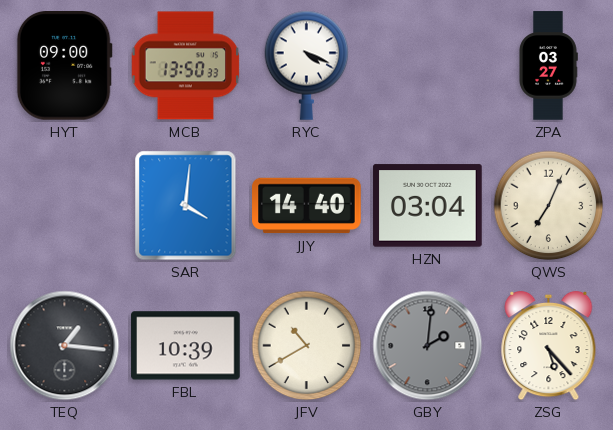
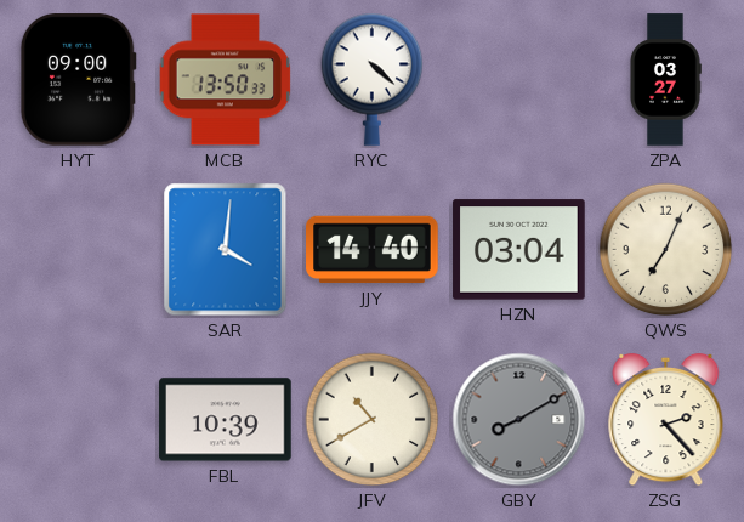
RYC: 4:19 -> 4:22
TEQ: 1:16 -> none
GBY: 2:01 -> 8:10
ZSG: 5:23 -> 2:23
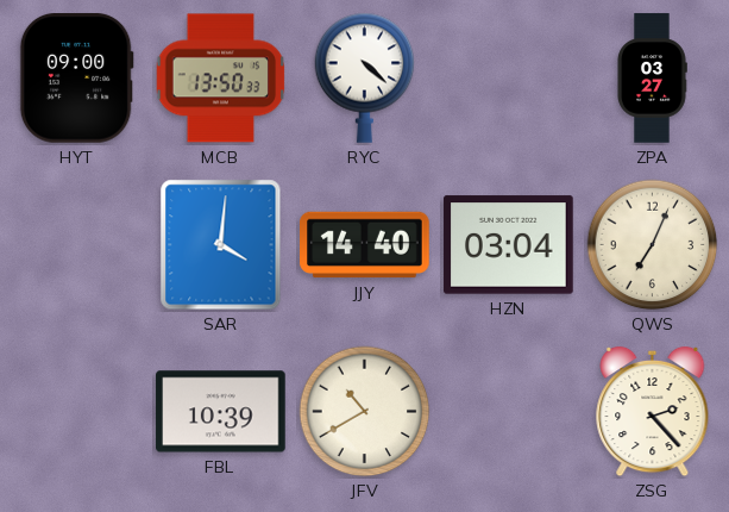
GBY: 8:10 -> none
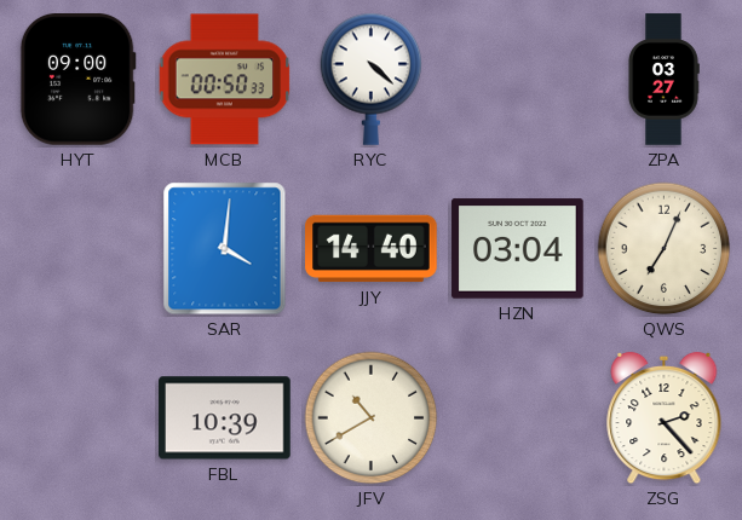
MCB: 13:50 -> 00:50
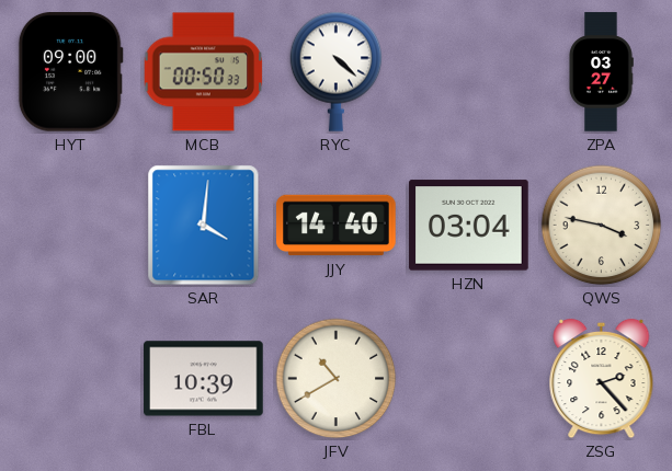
QWS: 7:04 -> 3:47
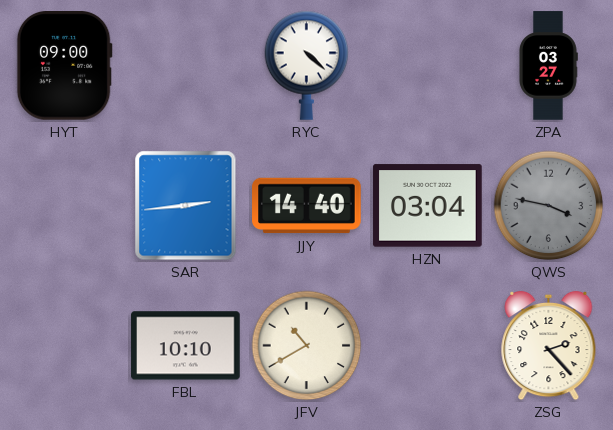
MCB: 00:50 -> none
SAR: 4:01 -> 2:44
QWS dial: cream -> grey
FBL: 10:39 -> 10:10
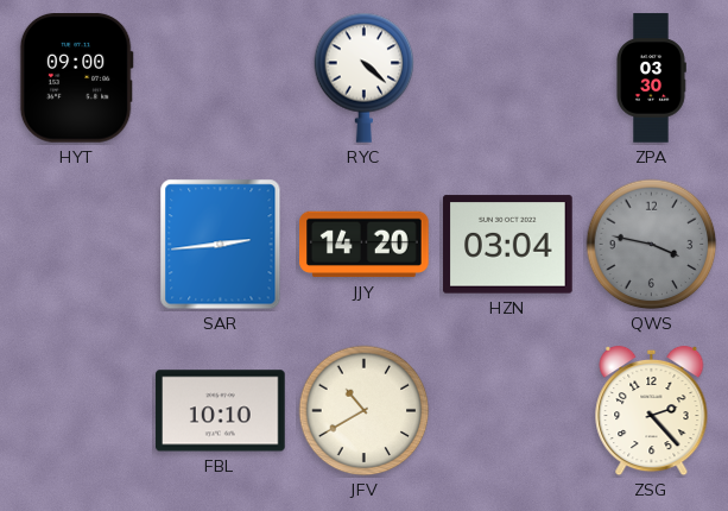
ZPA: 03:27 -> 03:30
JJY: 14:40 -> 14:20
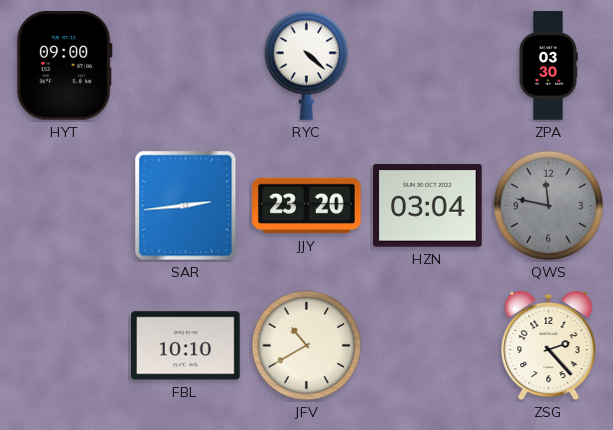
JJY: 14:20 -> 23:20
QWS: 3:47 -> 11:47
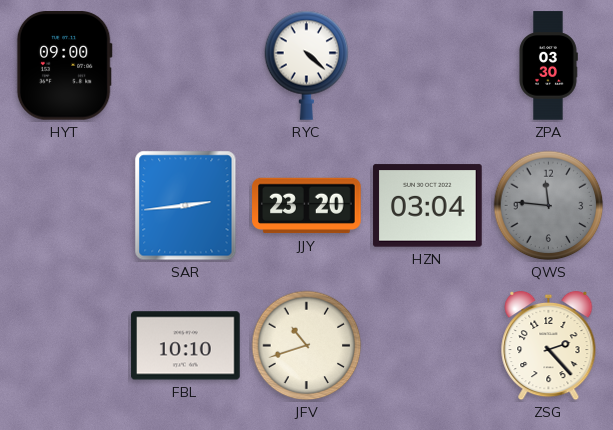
QWS: 11:47 -> 11:46
JFV: 10:40 -> 10:42
